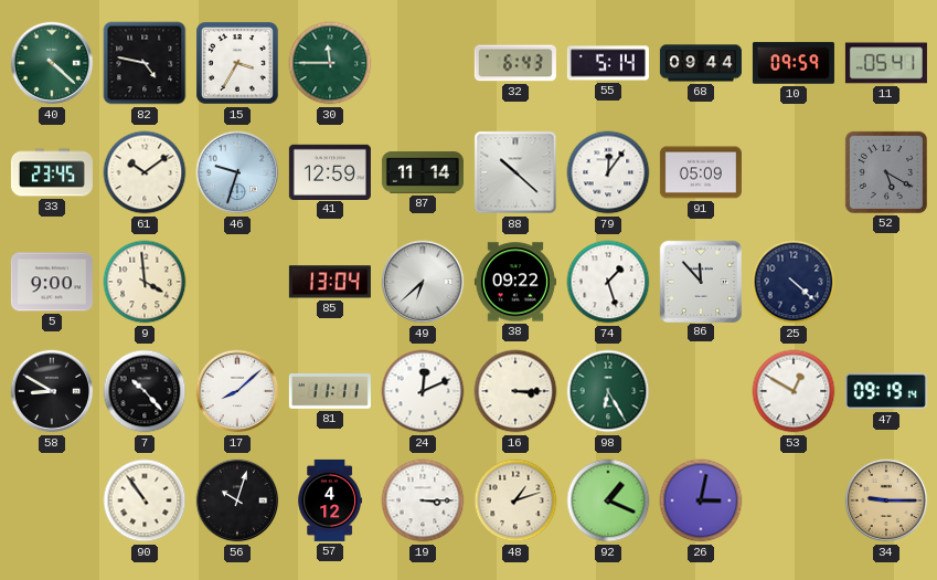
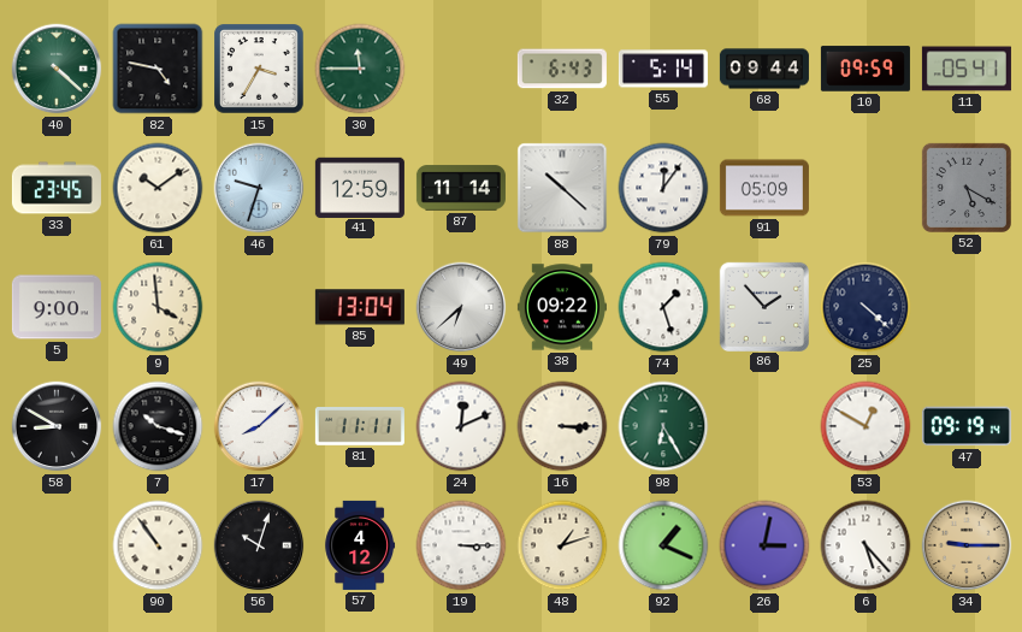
86: 11:53 -> 1:53
7: 10:23 -> 10:18
6: none -> 5:23
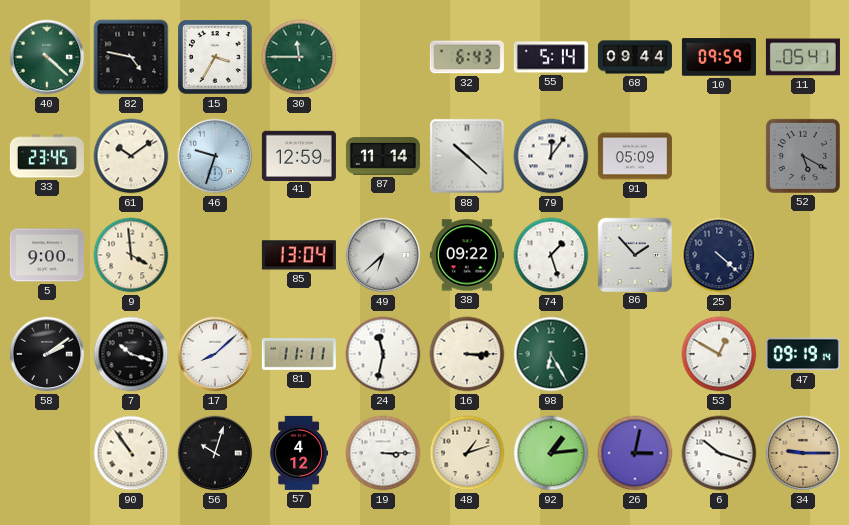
58: 8:50 -> 2:09
24: 12:11 -> 11:32
92: 1:19 -> 1:14
6: 5:23 -> 10:18
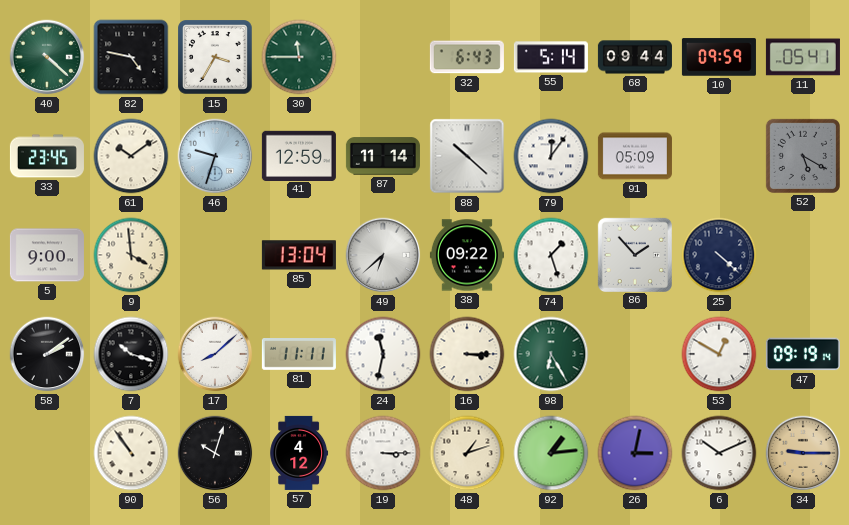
6: 10:18 -> 10:11
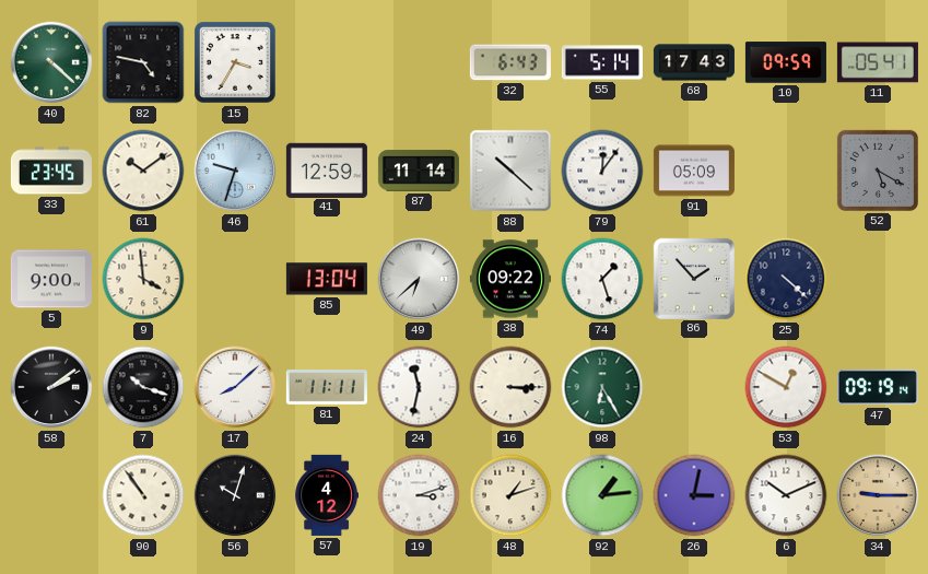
30: 11:45 -> none
68: 09:44 -> 17:43
19: 3:15 -> 3:12
